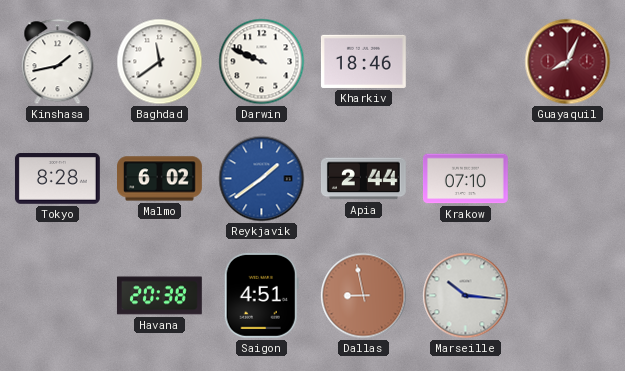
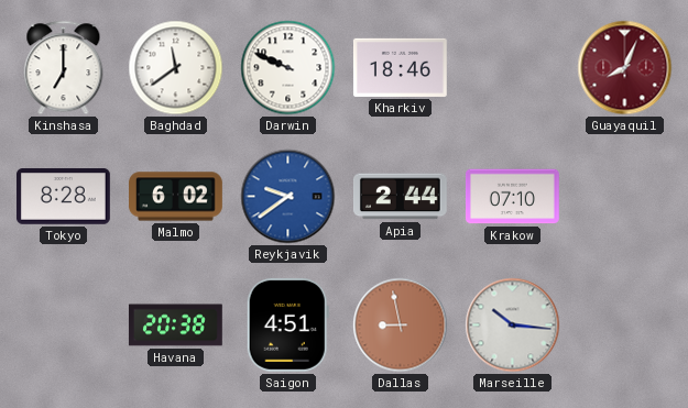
Kinshasa: 1:43 -> 7:00
Reykjavik: 1:39 -> 9:39
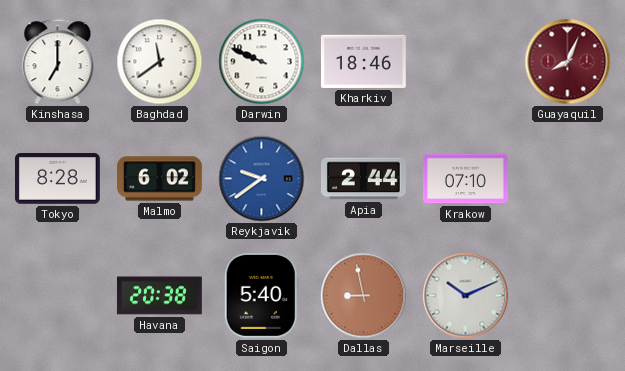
Saigon: 4:51 -> 5:40
Marseille: 10:16 -> 10:11
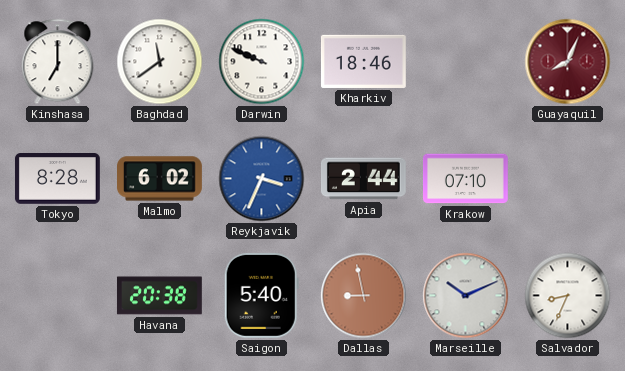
Reykjavik: 9:39 -> 3:34
Salvador: none -> 8:34
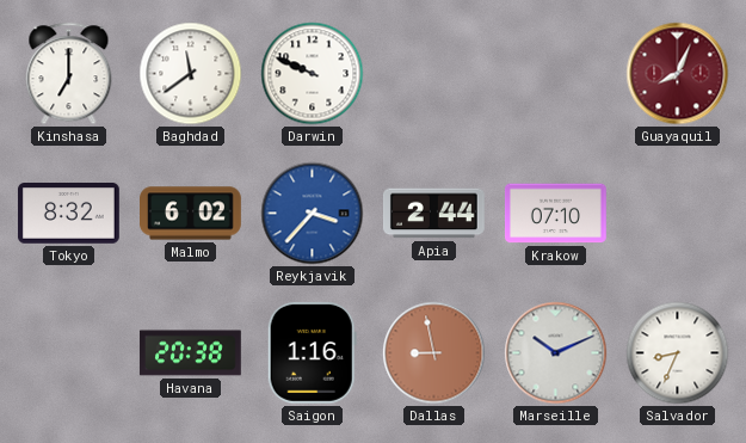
Kharkiv: 18:46 -> none
Tokyo: 8:28 -> 8:32
Reykjavik: 3:34 -> 3:37
Saigon: 5:40 -> 1:16
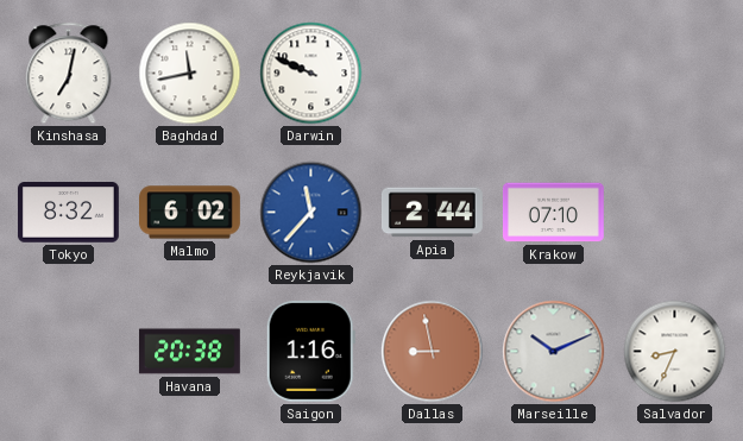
Kinshasa: 7:00 -> 7:02
Baghdad: 11:39 -> 11:43
Guayaquil: 8:04 -> none
Reykjavik: 3:37 -> 11:37
